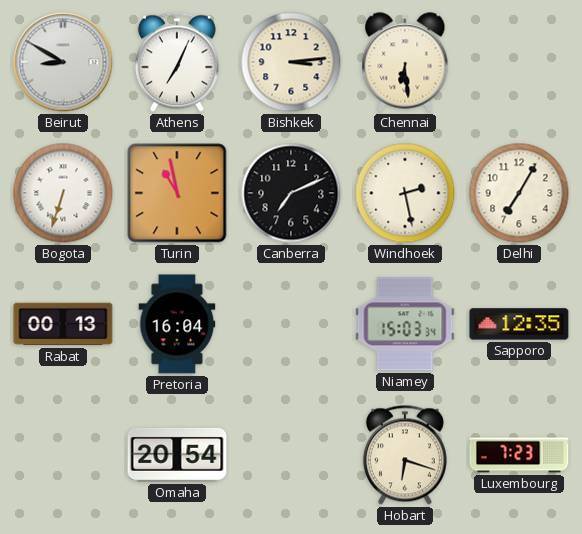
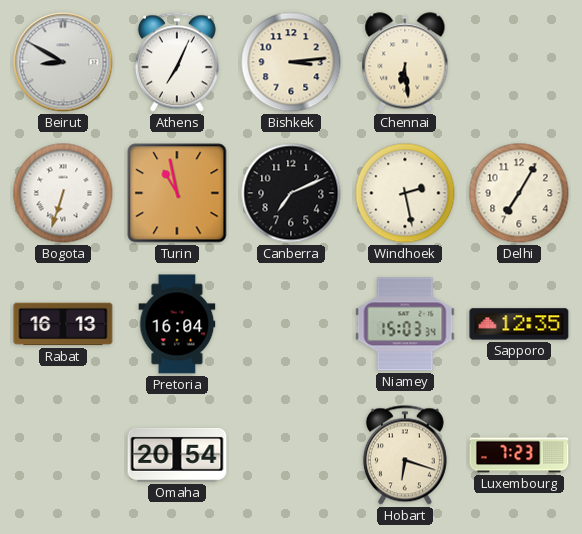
Rabat: 00:13 -> 16:13
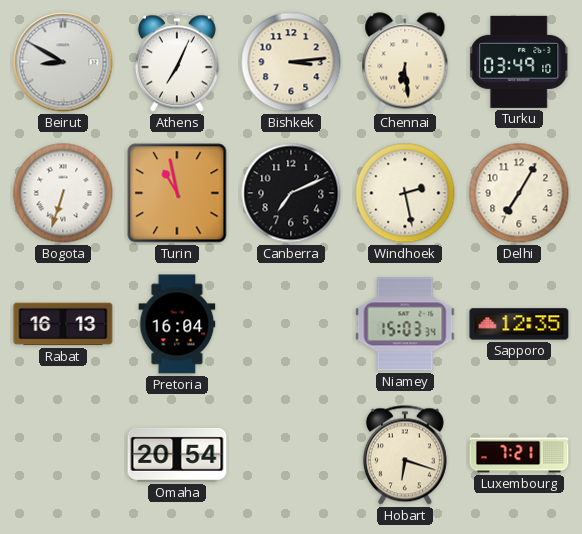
Turku: none -> 03:49
Luxembourg: 7:23 -> 7:21
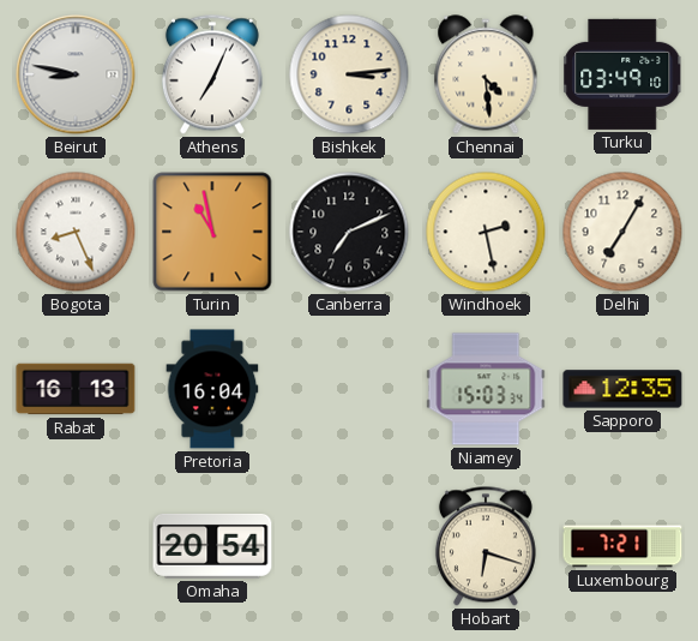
Beirut: 8:50 -> 8:47
Chennai: 6:29 -> 4:29
Bogota: 6:33 -> 8:26
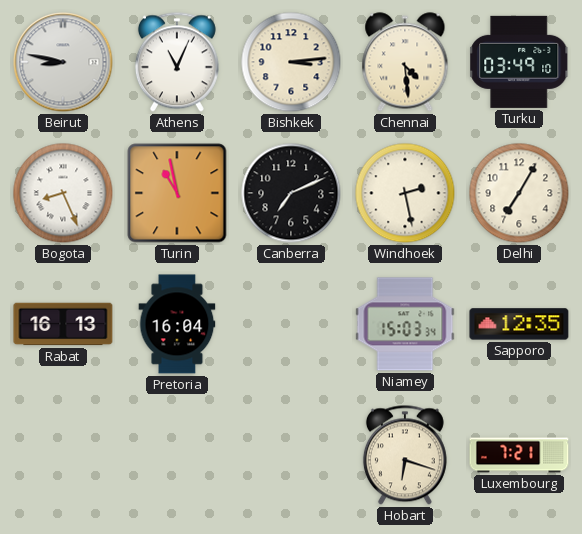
Athens: 7:04 -> 11:04
Omaha: 20:54 -> none
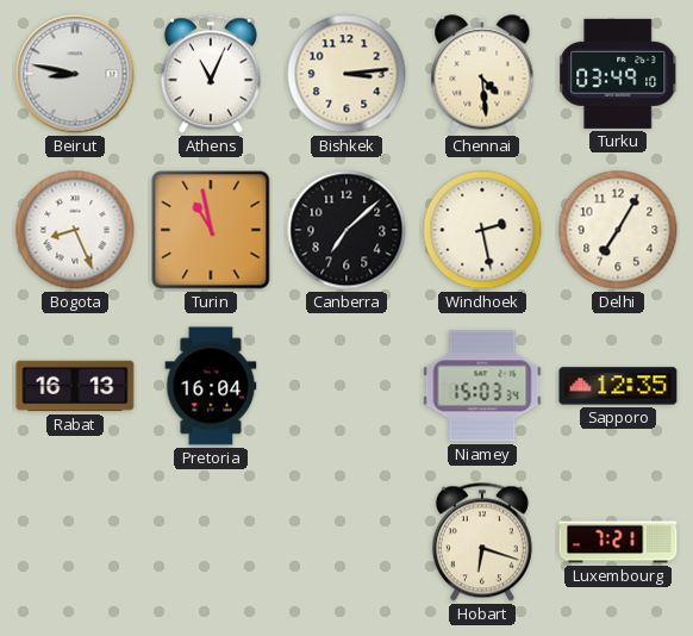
Canberra: 7:11 -> 7:08
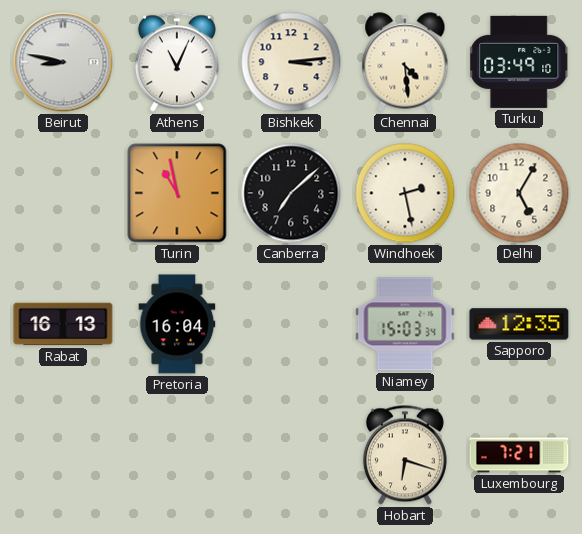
Bogota: 8:26 -> none
Delhi: 7:05 -> 5:05
